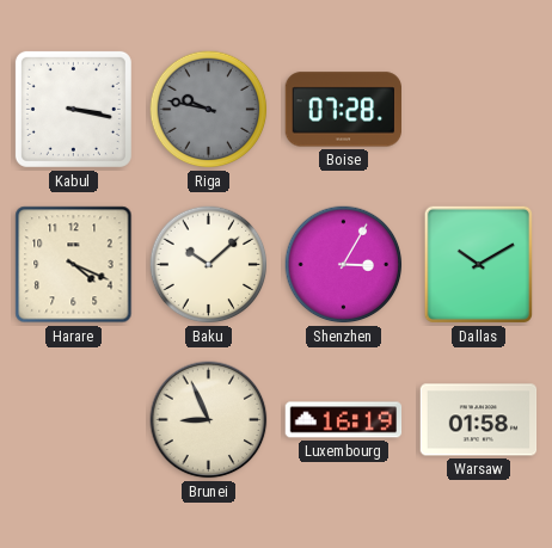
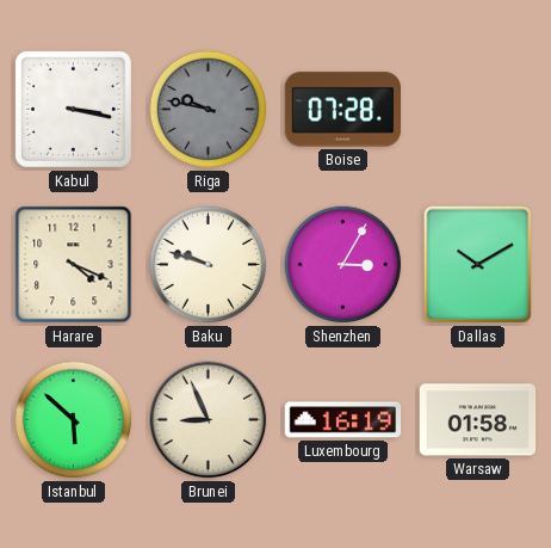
Baku: 10:08 -> 9:48
Istanbul: none -> 5:52
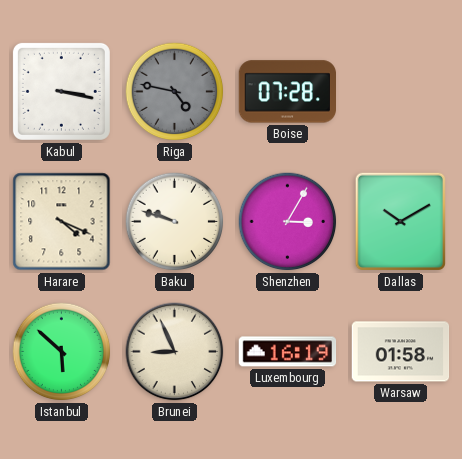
Riga: 9:47 -> 4:47
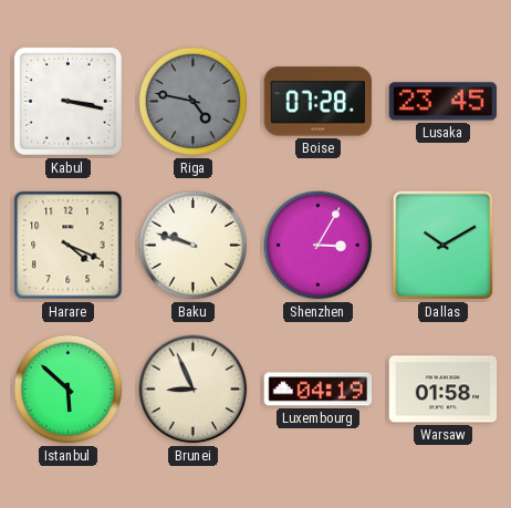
Lusaka: none -> 23:45
Luxembourg: 16:19 -> 04:19
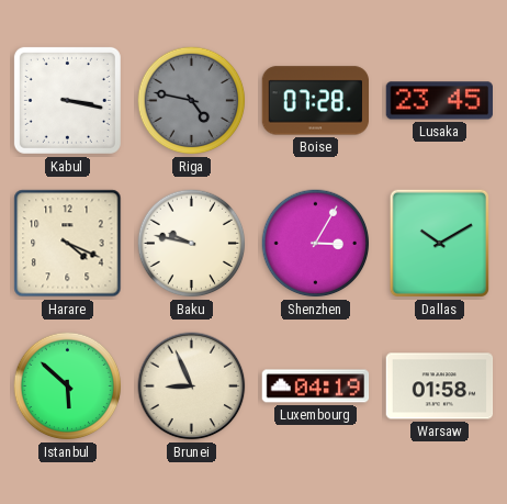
Baku: 9:48 -> 9:47
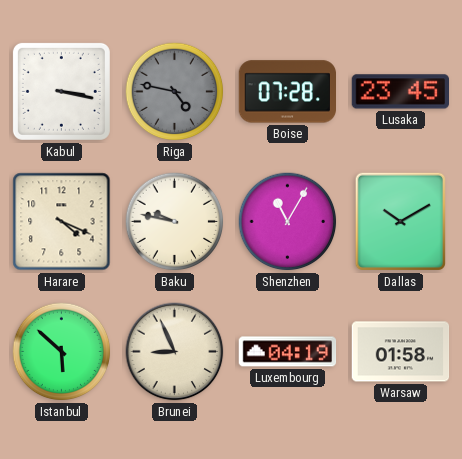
Shenzhen: 3:05 -> 11:05
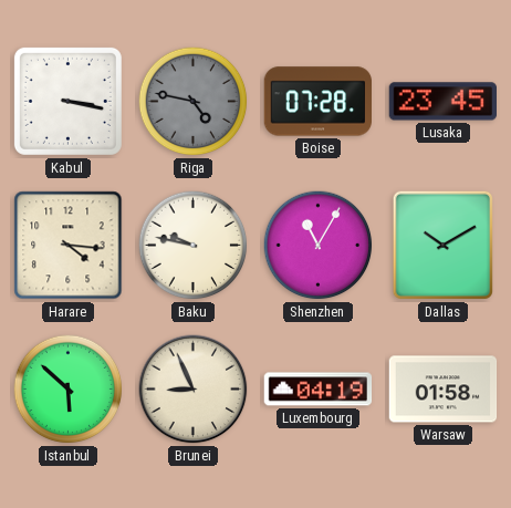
Harare: 4:19 -> 4:16
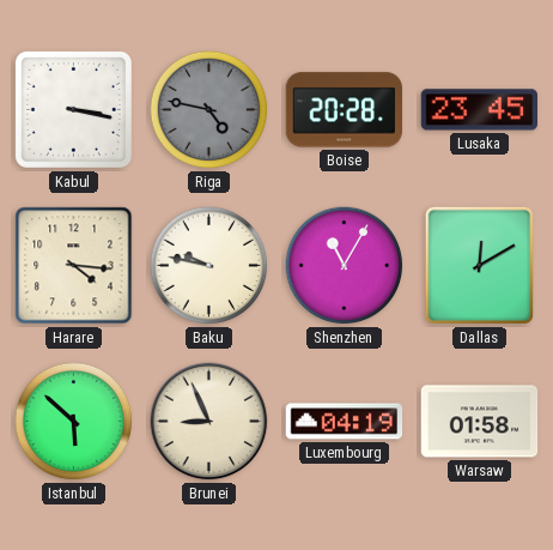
Boise: 07:28 -> 20:28
Dallas: 10:10 -> 12:10
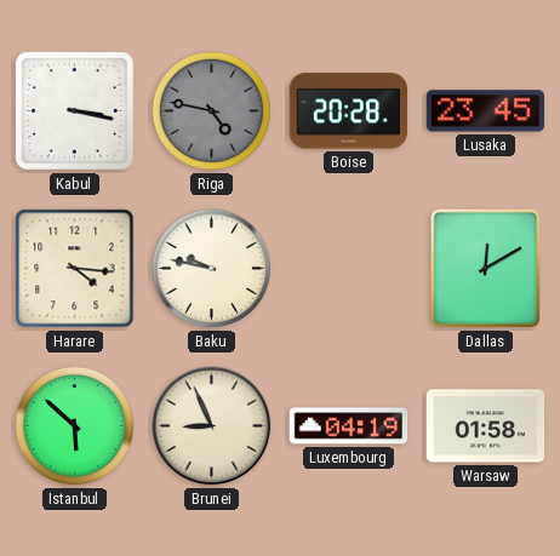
Shenzhen: 11:05 -> none
